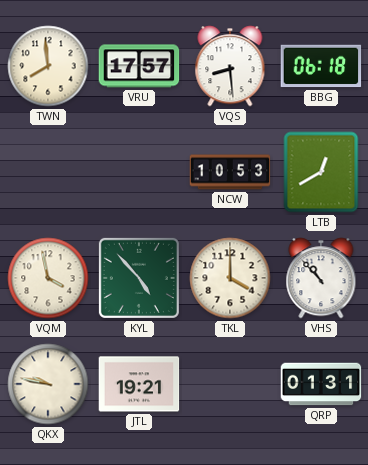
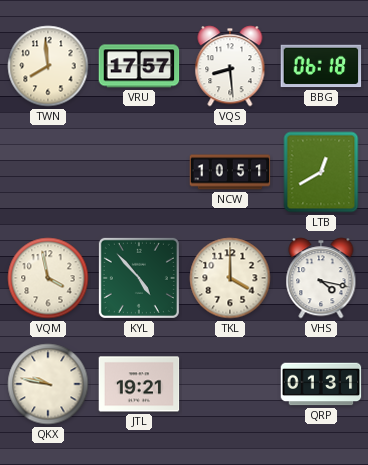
NCW: 10:53 -> 10:51
VHS: 10:53 -> 4:17
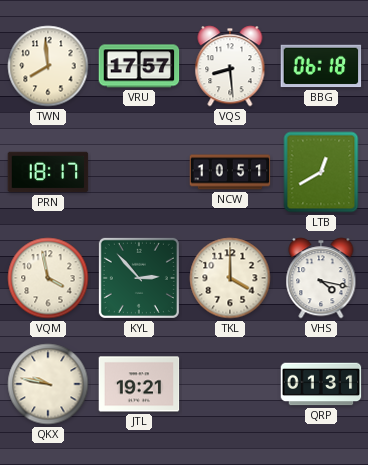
PRN: none -> 18:17
KYL: 4:53 -> 2:53
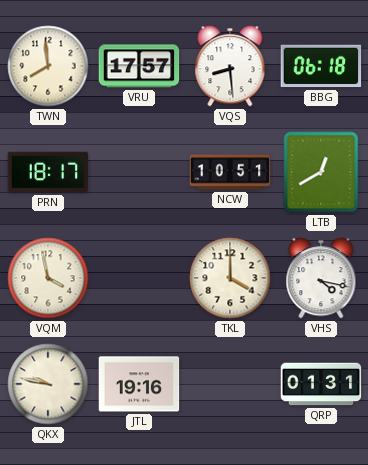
KYL: 2:53 -> none
JTL: 19:21 -> 19:16
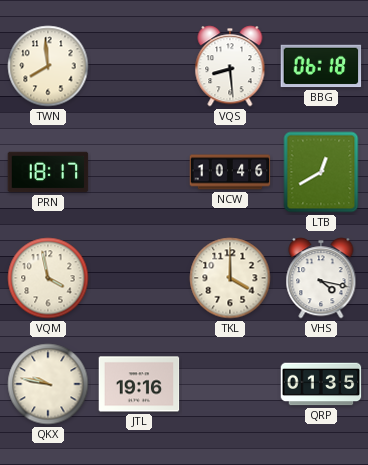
VRU: 17:57 -> none
NCW: 10:51 -> 10:46
QRP: 01:31 -> 01:35
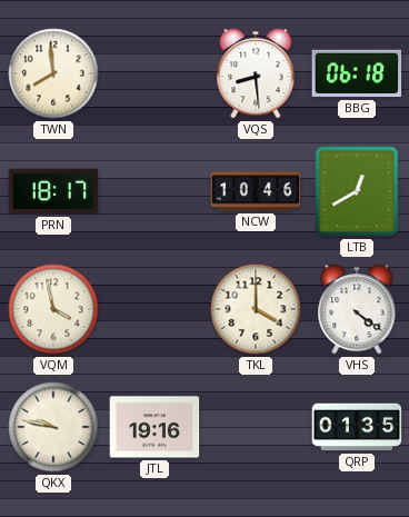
VHS: 4:17 -> 4:21
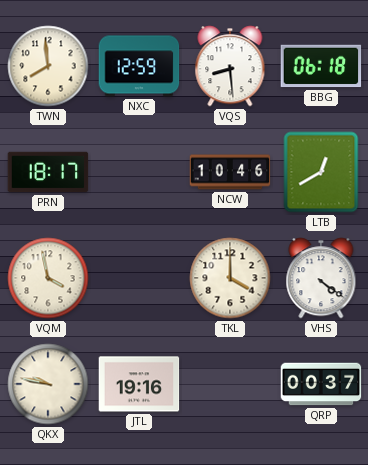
NXC: none -> 12:59
QRP: 01:35 -> 00:37
